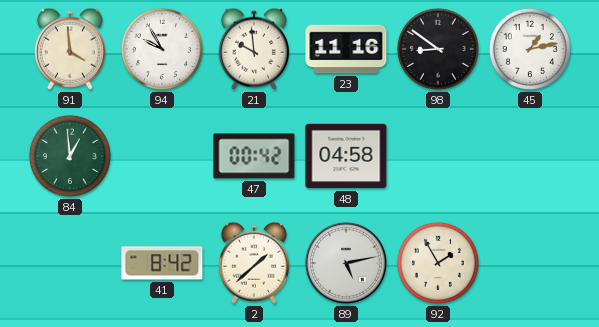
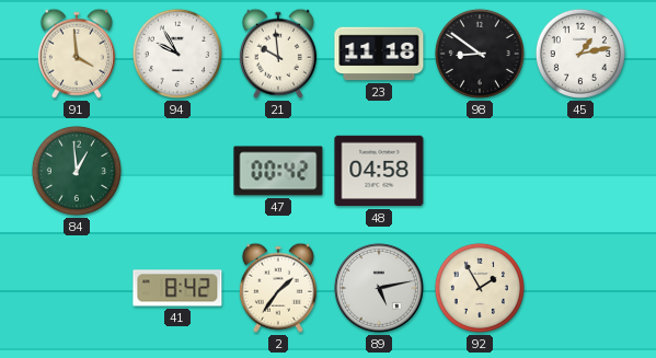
23: 11:16 -> 11:18
2: 1:38 -> 1:36
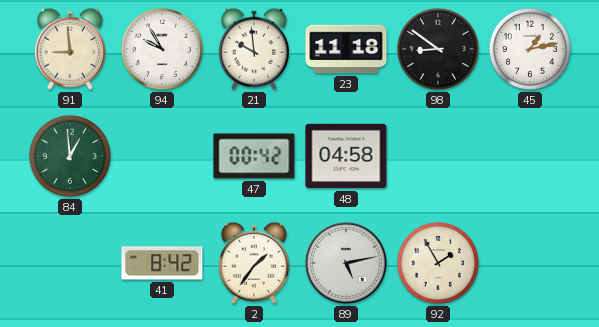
91: 3:59 -> 8:59
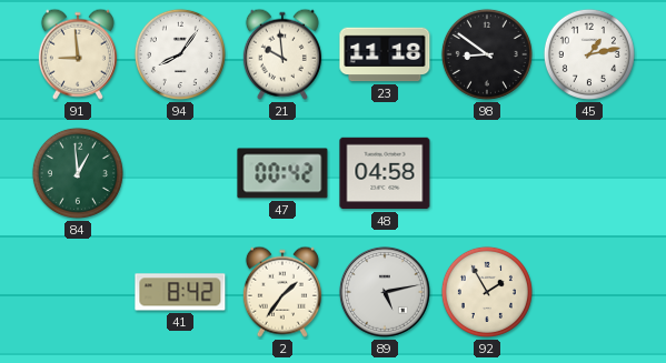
94: 9:55 -> 8:06
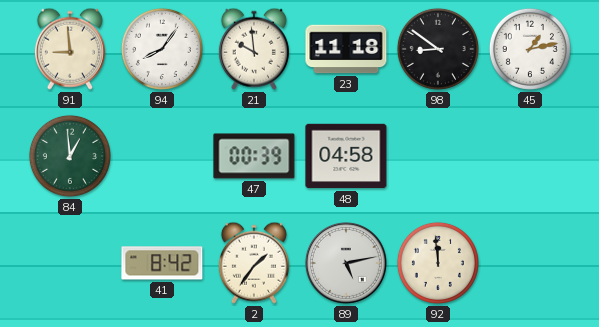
47: 00:42 -> 00:39
92: 1:55 -> 11:59
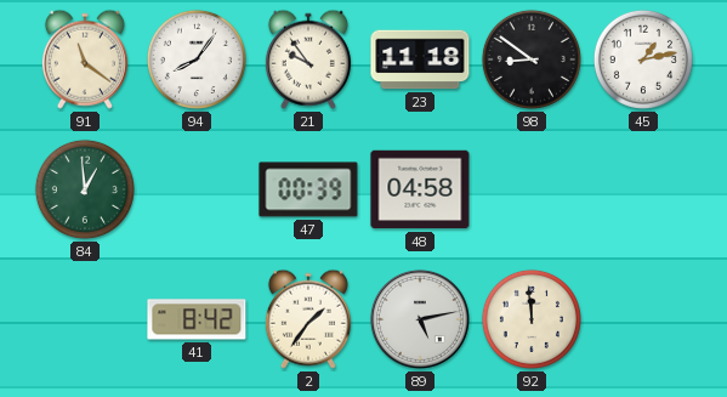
91: 8:59 -> 11:21
21: 9:59 -> 9:54
